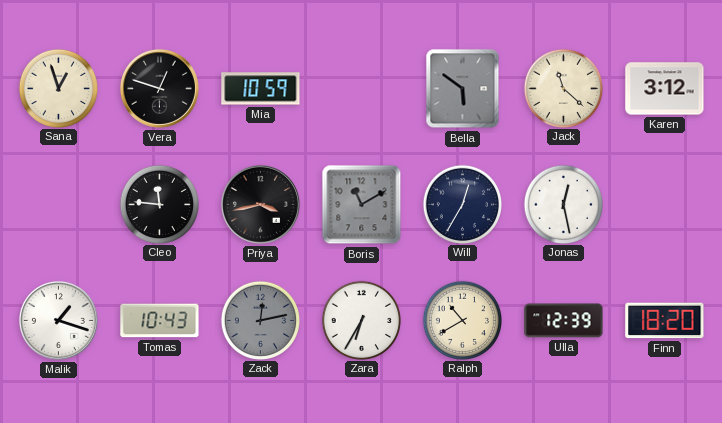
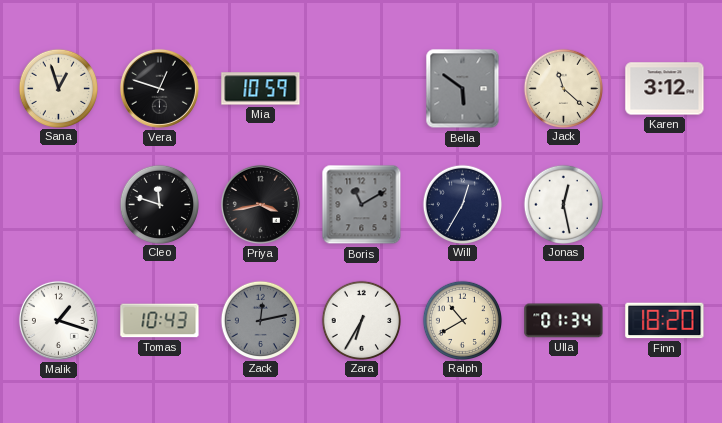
Cleo: 11:46 -> 11:48
Ulla: 12:39 -> 01:34
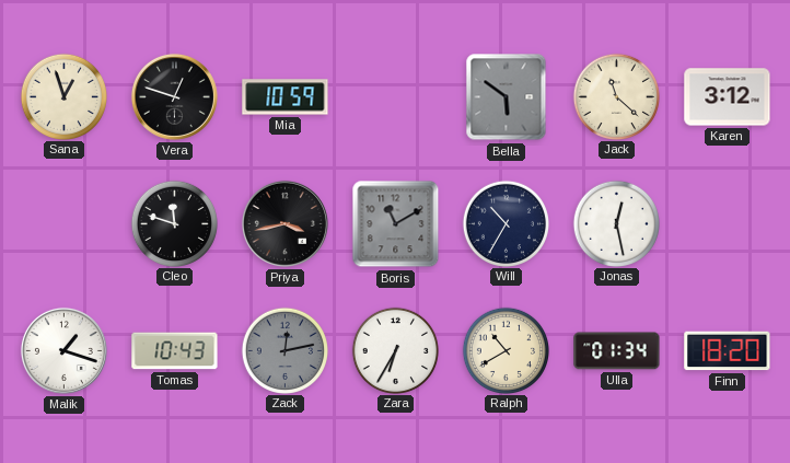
Will: 12:35 -> 10:35
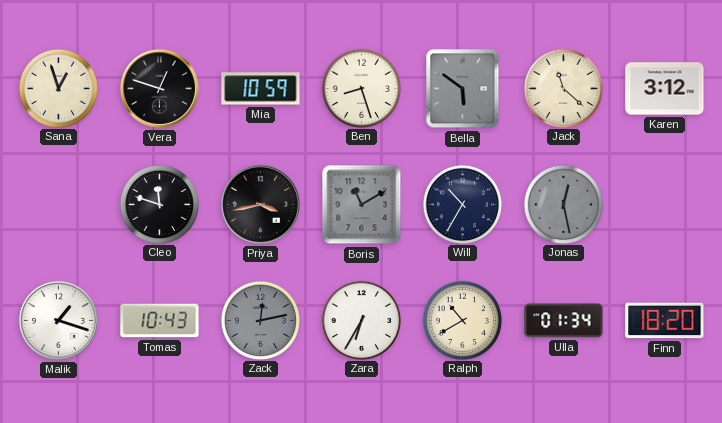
Ben: none -> 8:27
Jonas dial: white -> grey
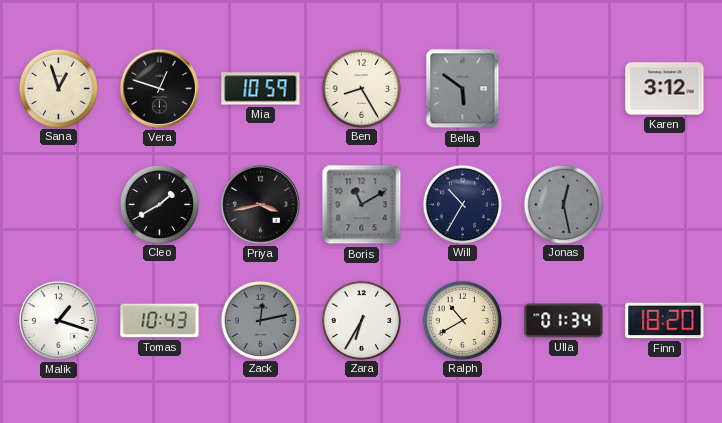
Ben: 8:27 -> 8:25
Jack: 11:22 -> none
Cleo: 11:48 -> 1:40
